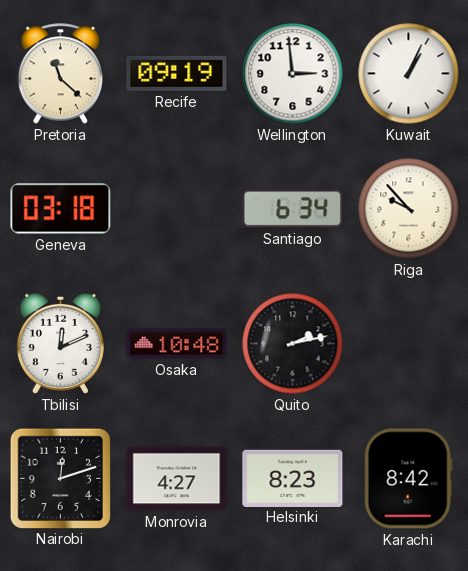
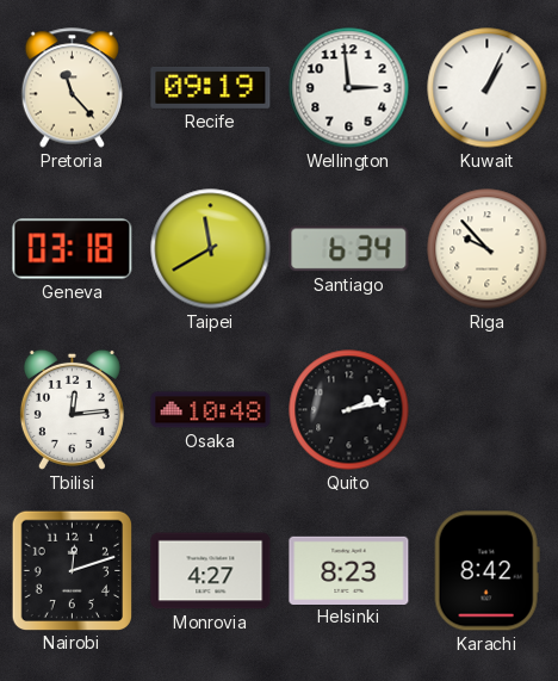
Pretoria: 11:22 -> 11:23
Taipei: none -> 11:40
Tbilisi: 12:11 -> 12:14
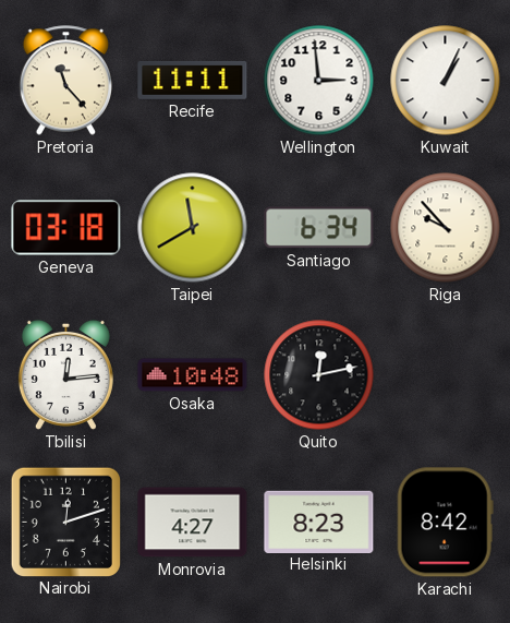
Recife: 09:19 -> 11:11
Quito: 2:13 -> 12:13
